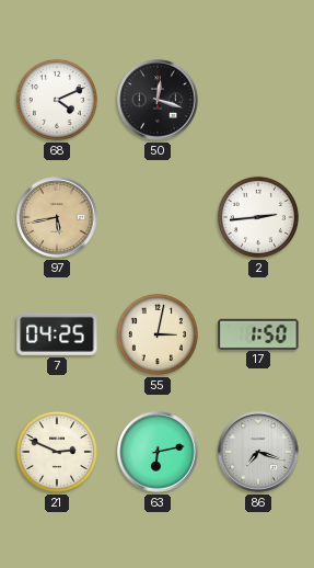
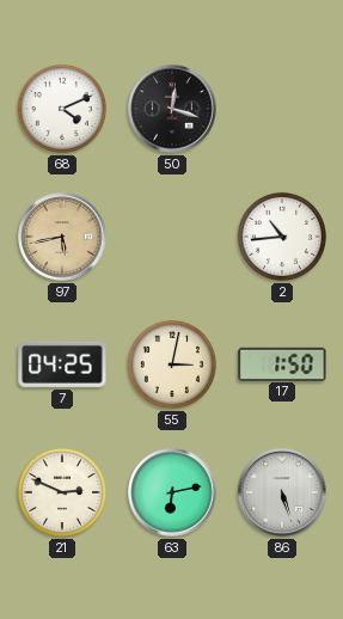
2: 2:44 -> 10:44
86: 7:18 -> 5:27
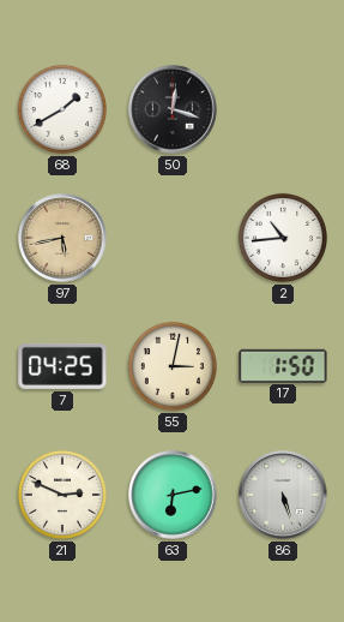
68: 4:11 -> 1:40
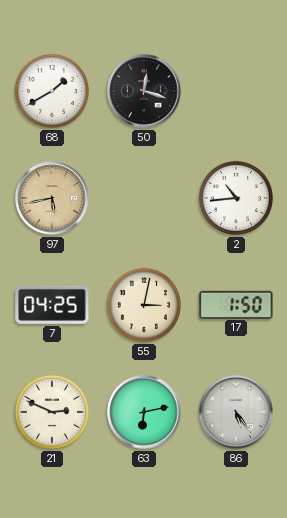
86: 5:27 -> 5:24
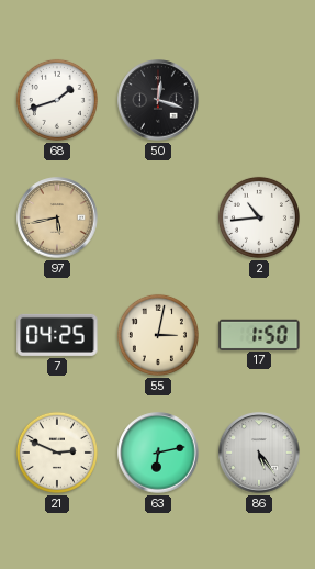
68: 1:40 -> 1:42
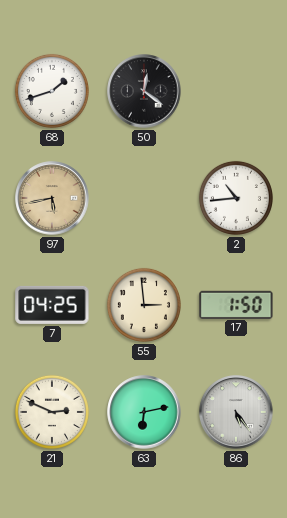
50: 12:18 -> 12:21
55: 3:02 -> 2:59
